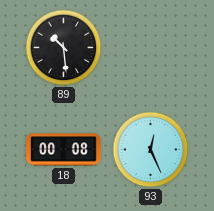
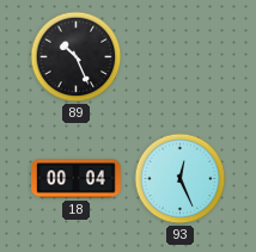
89: 10:29 -> 10:26
18: 00:08 -> 00:04
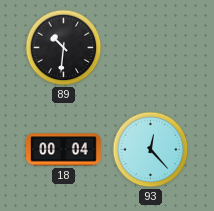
89: 10:26 -> 10:31
93: 12:26 -> 12:23
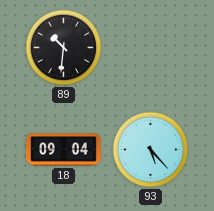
18: 00:04 -> 09:04
93: 12:23 -> 5:23
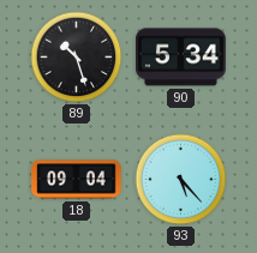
89: 10:31 -> 10:27
90: none -> 5:34
